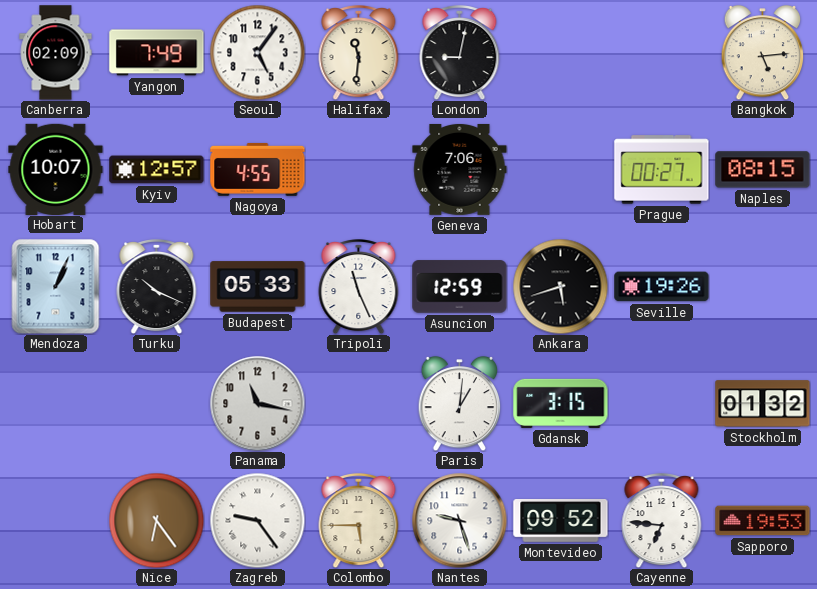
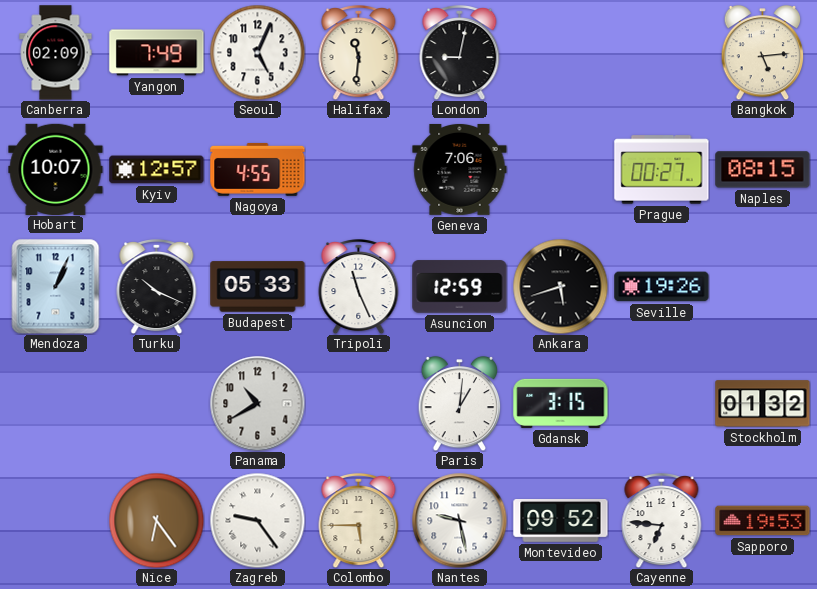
Seoul: 5:06 -> 5:04
Panama: 11:17 -> 10:40
Nantes: 9:27 -> 9:28
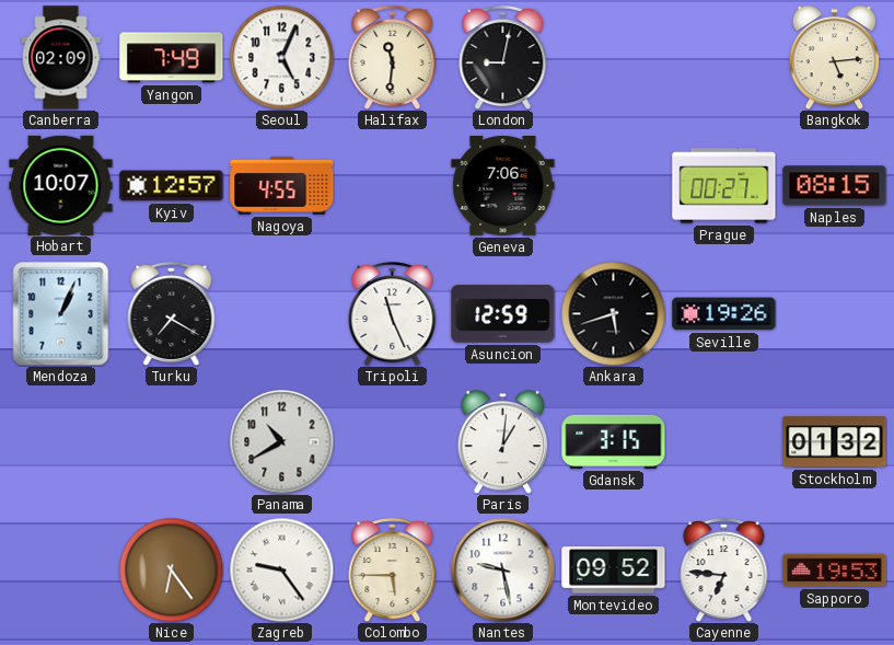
Turku: 10:19 -> 7:20
Budapest: 05:33 -> none
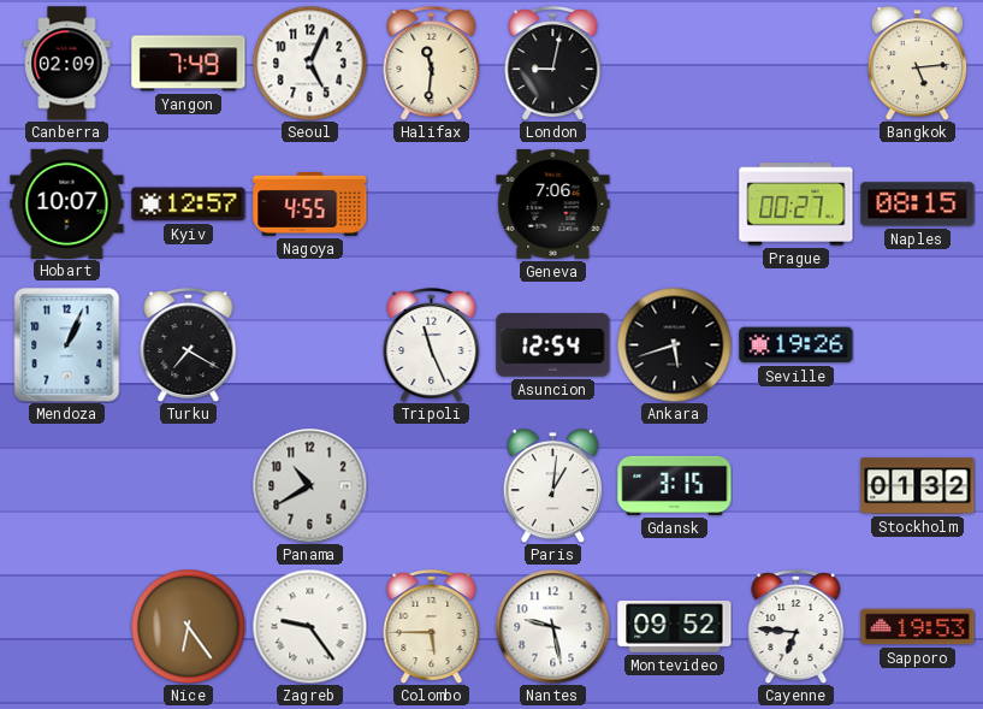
Asuncion: 12:59 -> 12:54
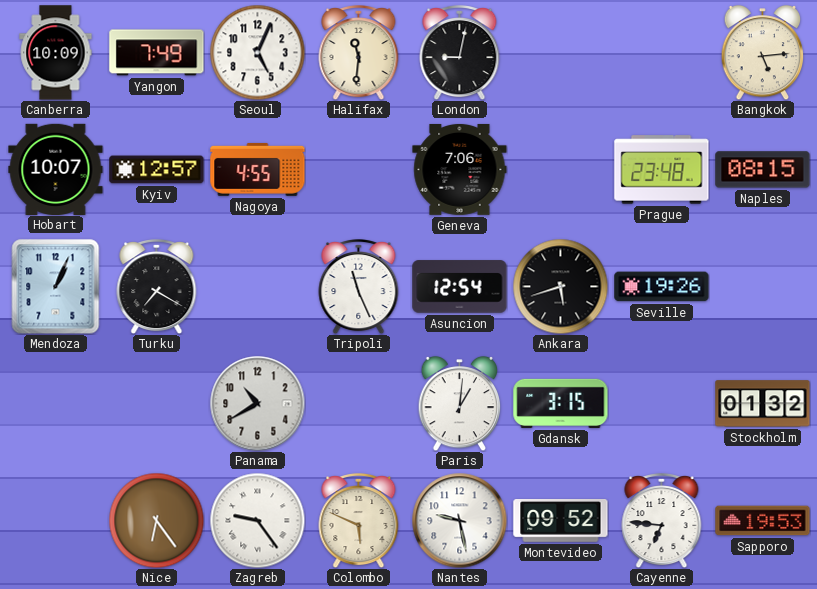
Canberra: 02:09 -> 10:09
Prague: 00:27 -> 23:48
Colombo: 5:45 -> 5:49
